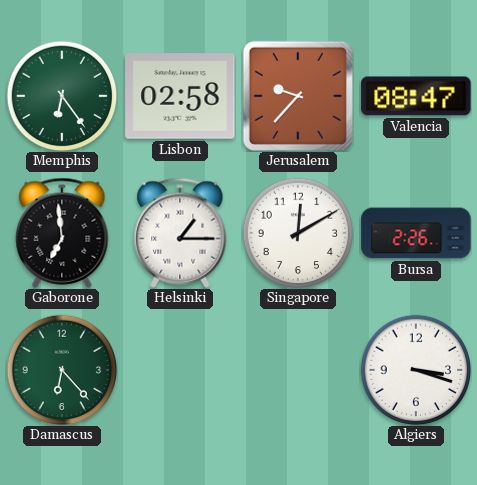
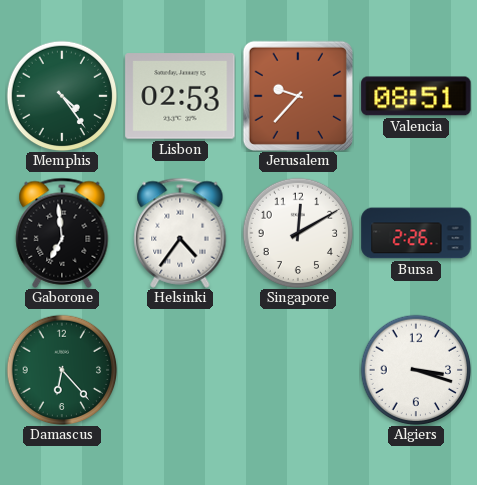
Memphis: 6:24 -> 4:24
Lisbon: 02:58 -> 02:53
Valencia: 08:47 -> 08:51
Helsinki: 1:15 -> 4:36
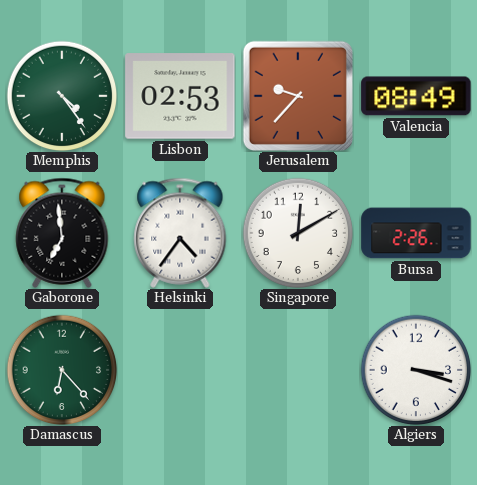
Valencia: 08:51 -> 08:49
